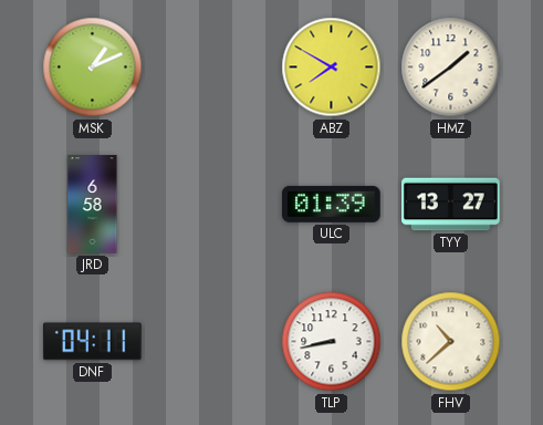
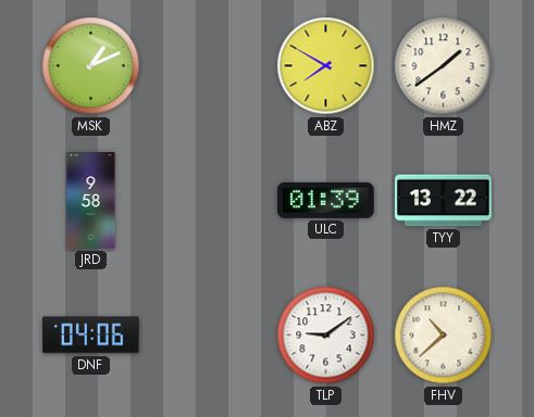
JRD: 6:58 -> 9:58
TYY: 13:27 -> 13:22
DNF: 04:11 -> 04:06
TLP: 8:43 -> 9:09
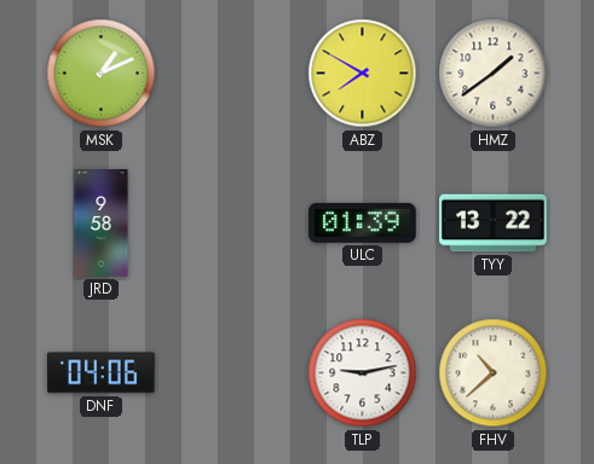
TLP: 9:09 -> 9:13
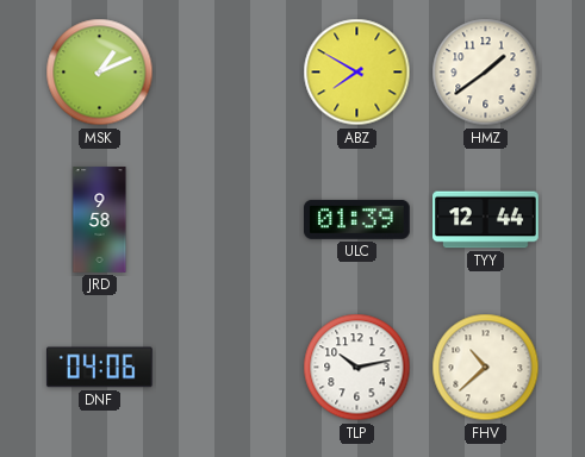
TYY: 13:22 -> 12:44
TLP: 9:13 -> 10:13
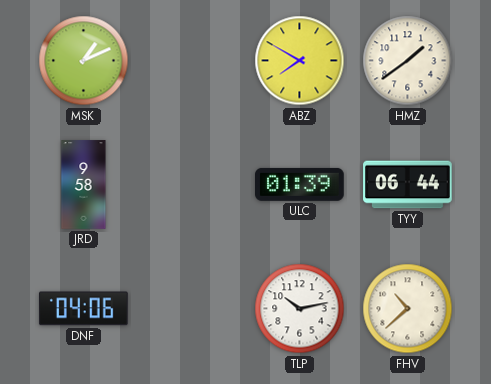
TYY: 12:44 -> 06:44
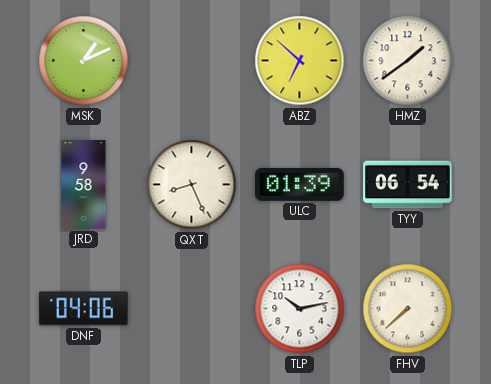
ABZ: 7:50 -> 6:52
QXT: none -> 8:26
TYY: 06:44 -> 06:54
FHV: 10:38 -> 7:38
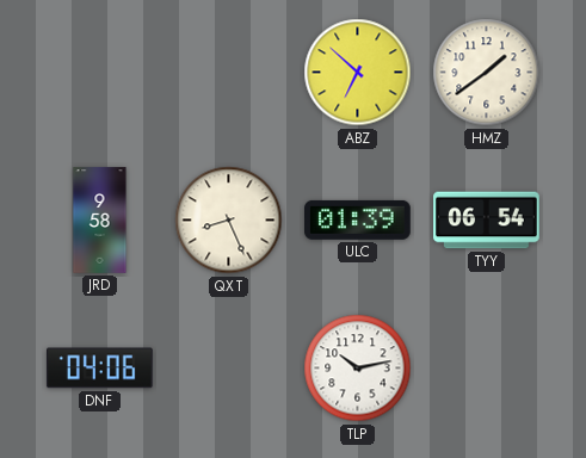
MSK: 1:11 -> none
FHV: 7:38 -> none
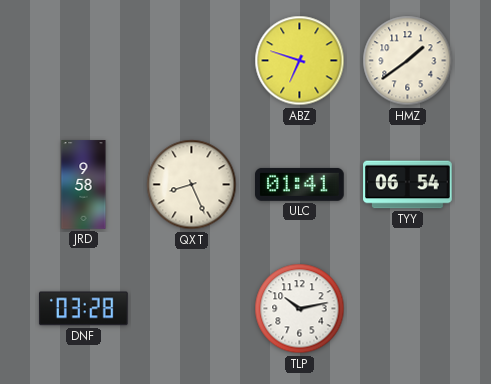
ABZ: 6:52 -> 6:48
ULC: 01:39 -> 01:41
DNF: 04:06 -> 03:28
